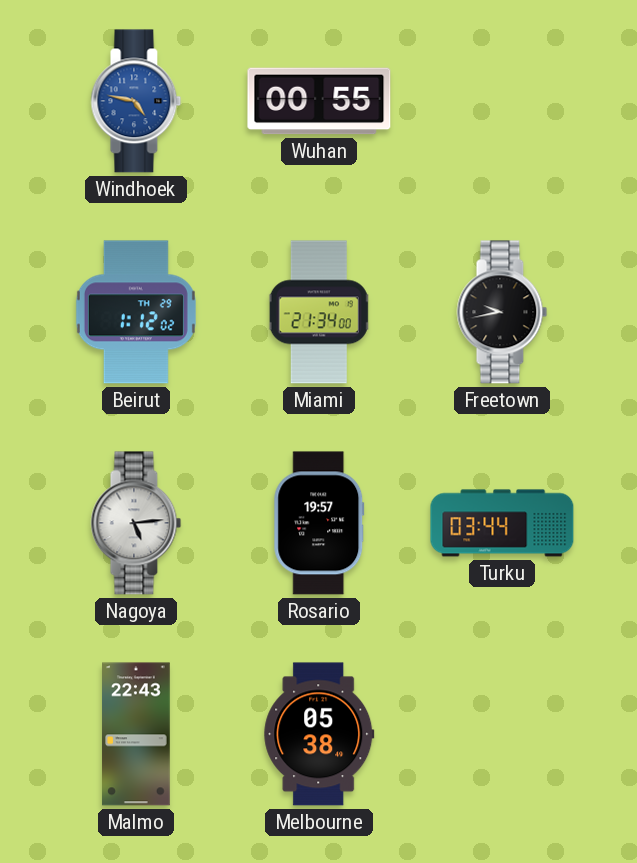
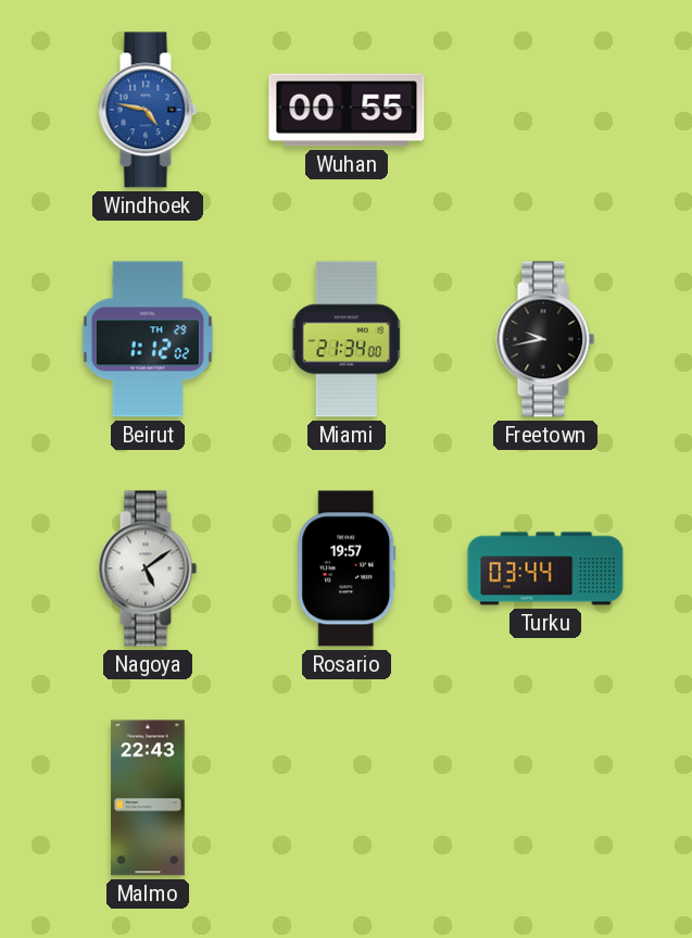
Nagoya: 5:14 -> 5:09
Melbourne: 05:38 -> none
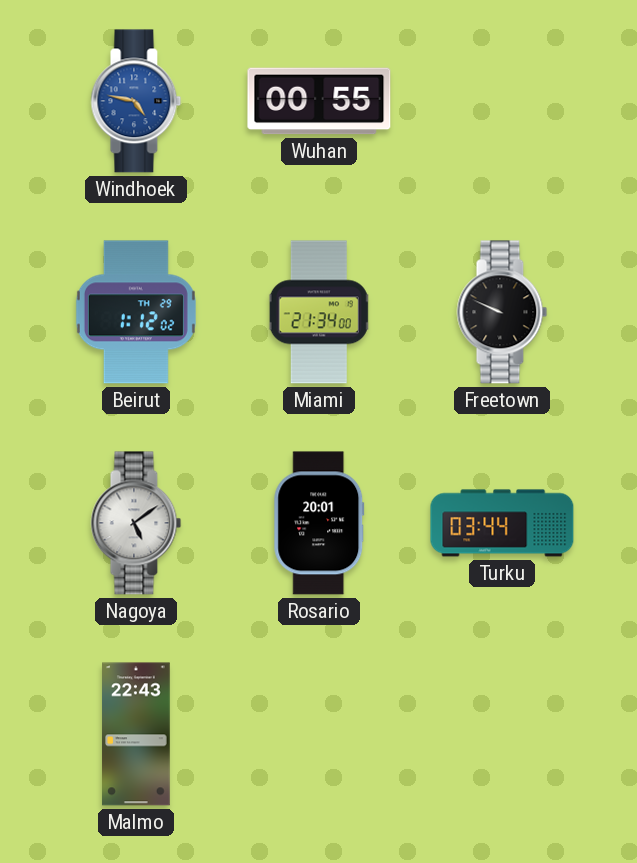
Freetown: 9:43 -> 9:49
Rosario: 19:57 -> 20:01
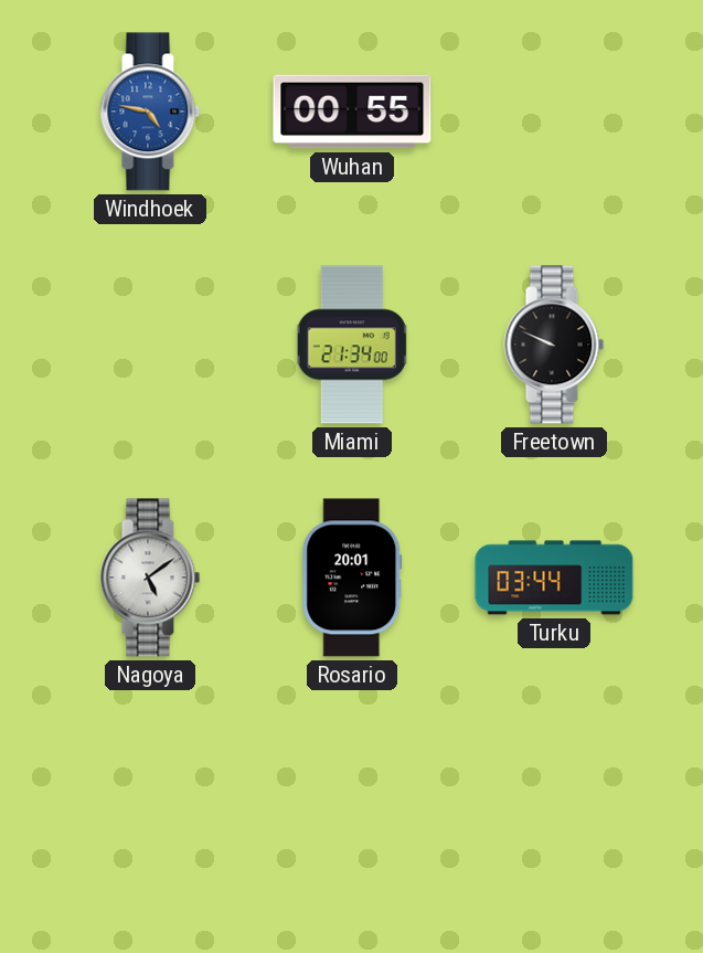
Beirut: 1:12 -> none
Malmo: 22:43 -> none
